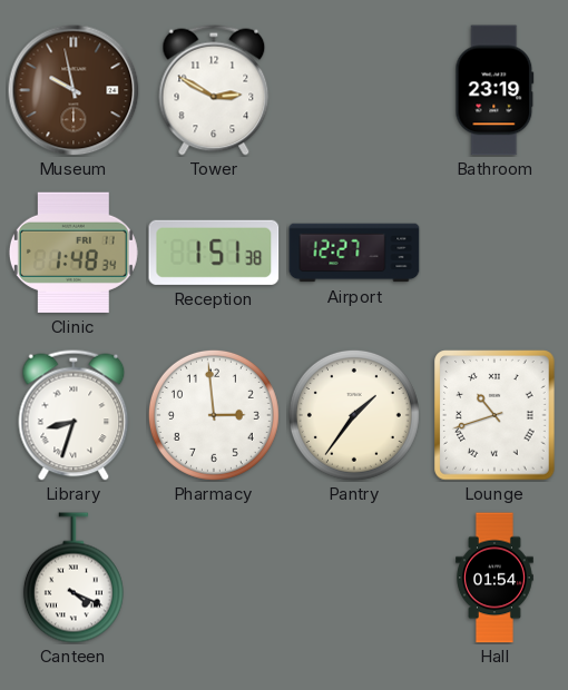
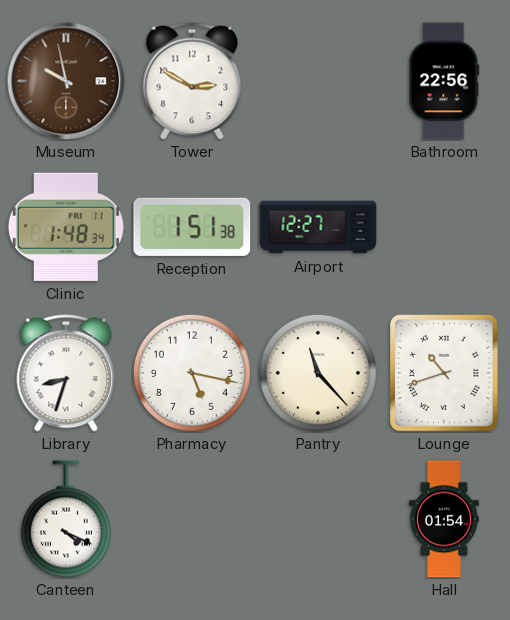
Bathroom: 23:19 -> 22:56
Pharmacy: 2:59 -> 5:17
Pantry: 1:36 -> 11:23
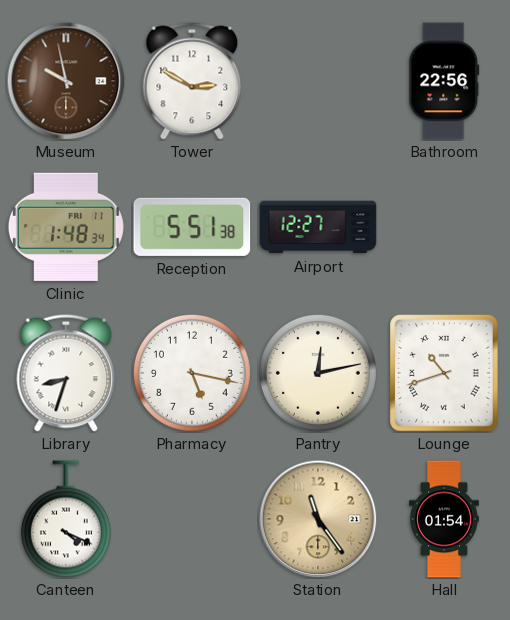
Reception: 1:51 -> 5:51
Pantry: 11:23 -> 12:13
Station: none -> 11:24
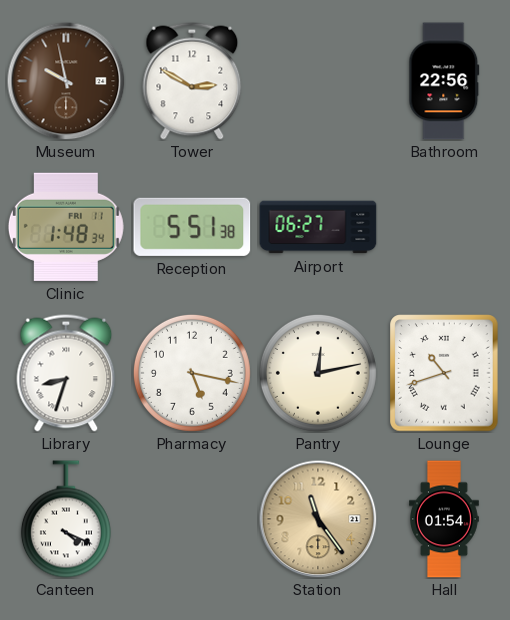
Airport: 12:27 -> 06:27
